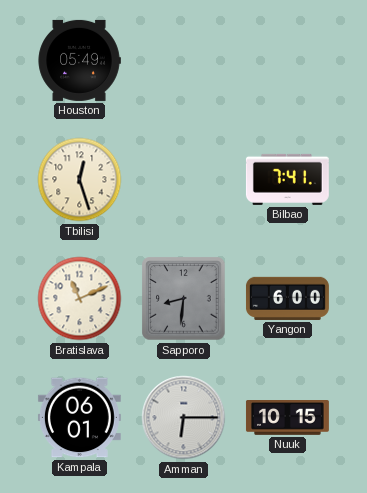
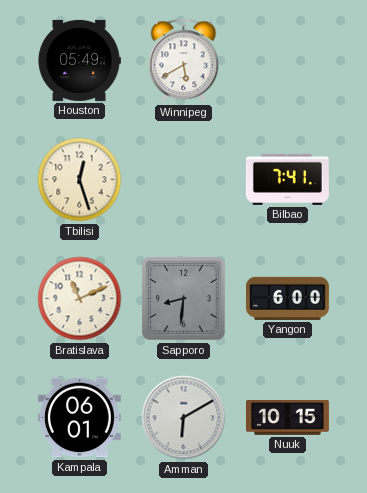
Winnipeg: none -> 5:40
Amman: 6:15 -> 6:10
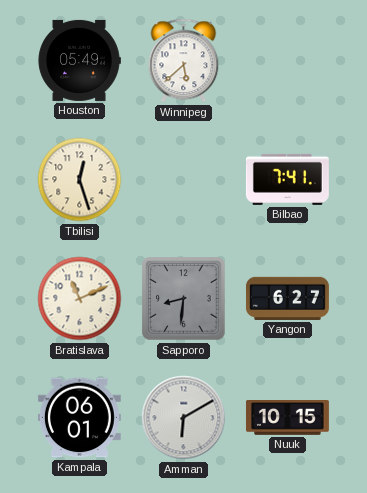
Winnipeg: 5:40 -> 5:38
Yangon: 6:00 -> 6:27
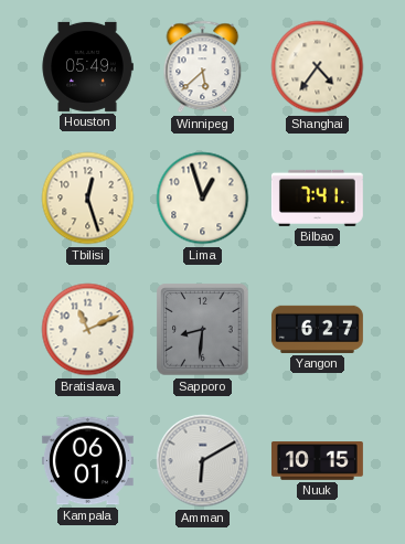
Shanghai: none -> 4:36
Lima: none -> 12:57
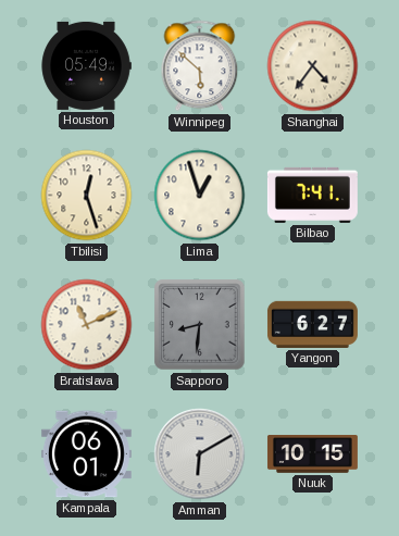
Winnipeg: 5:38 -> 5:52
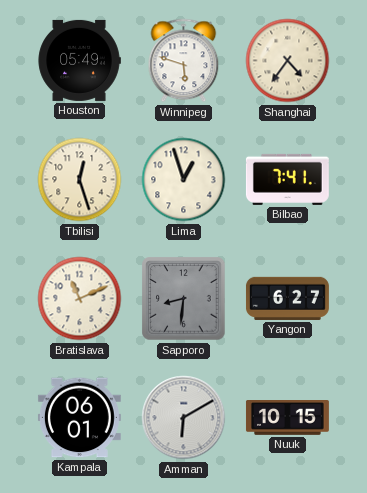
Winnipeg: 5:52 -> 5:48
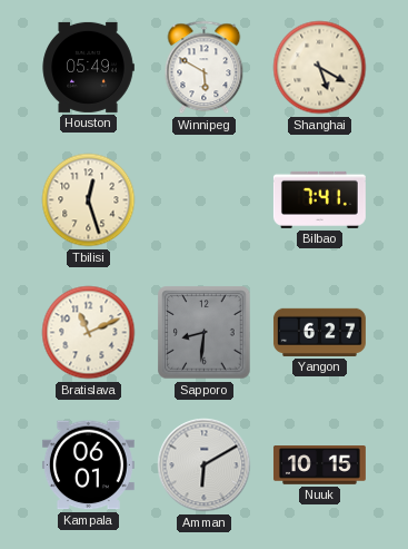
Winnipeg: 5:48 -> 5:50
Shanghai: 4:36 -> 5:20
Lima: 12:57 -> none
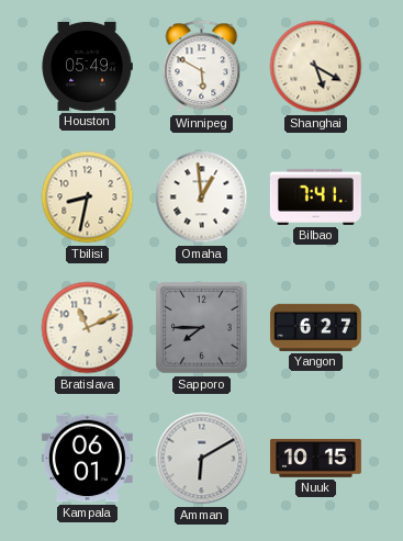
Tbilisi: 12:27 -> 8:32
Omaha: none -> 12:59
Sapporo: 8:31 -> 7:45
